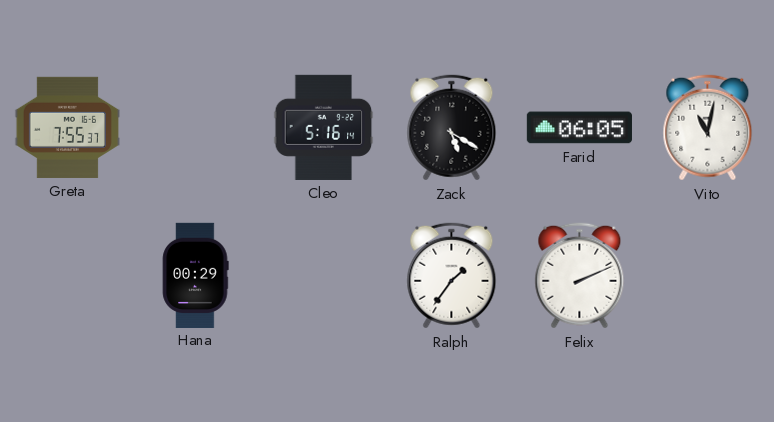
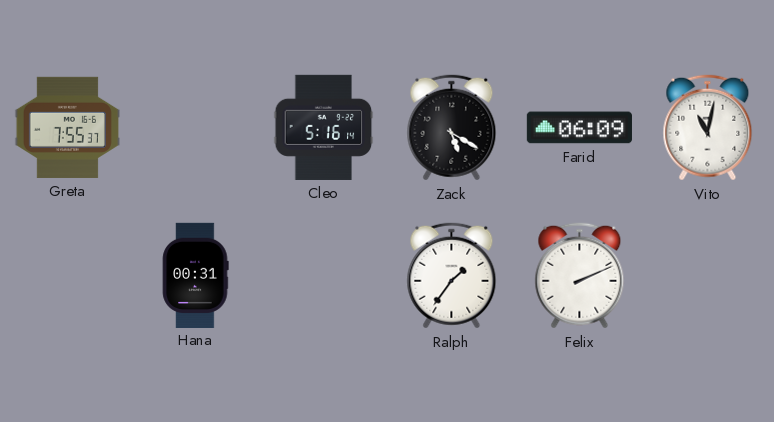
Farid: 06:05 -> 06:09
Hana: 00:29 -> 00:31
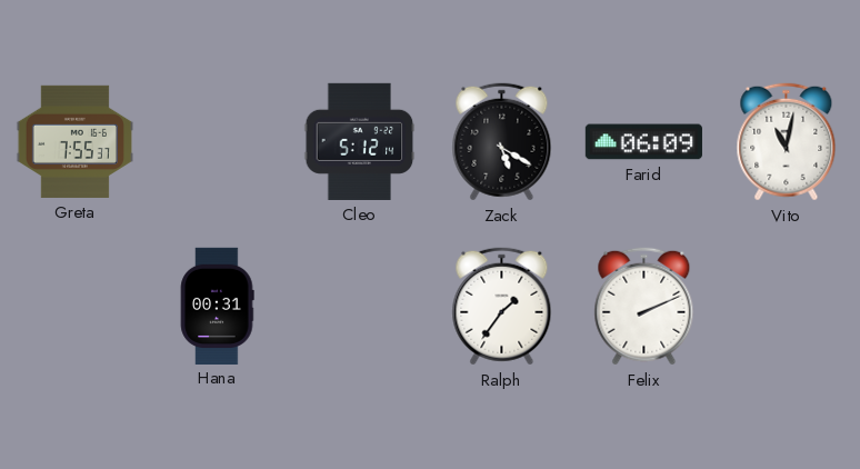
Cleo: 5:16 -> 5:12
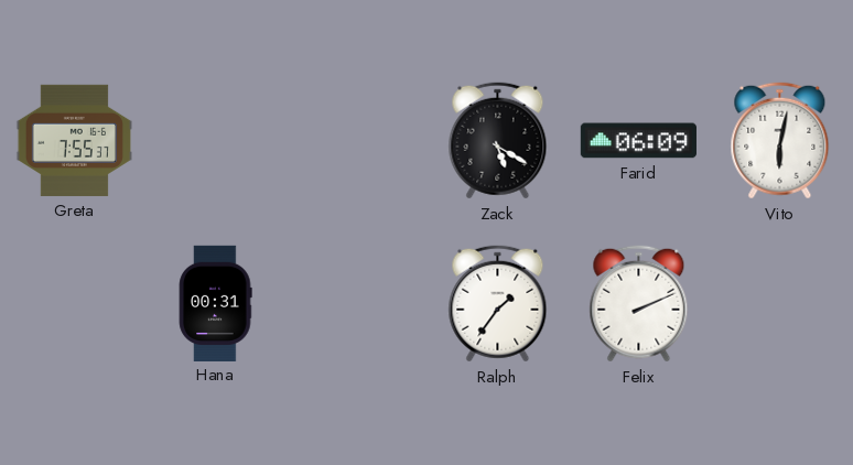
Cleo: 5:12 -> none
Vito: 11:02 -> 6:02
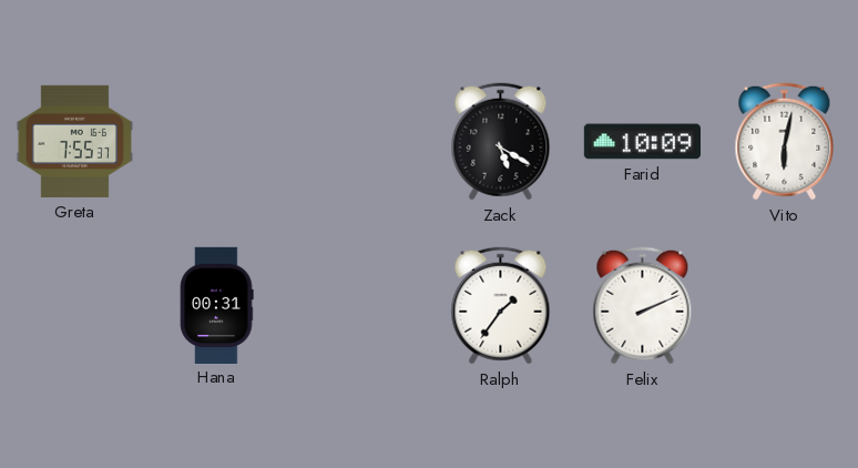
Farid: 06:09 -> 10:09
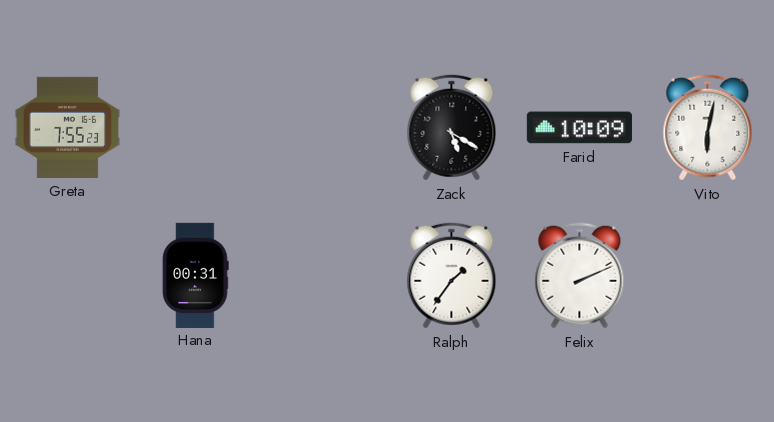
Greta: 7:55:37 -> 7:55:23
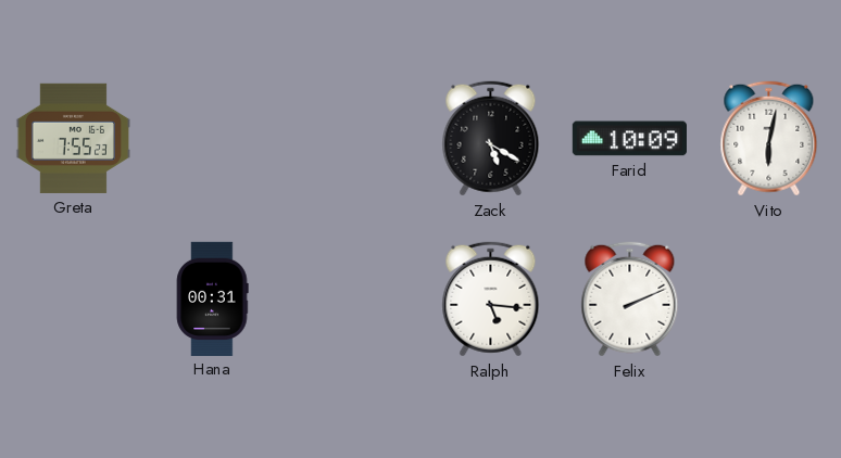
Ralph: 1:36 -> 5:16
